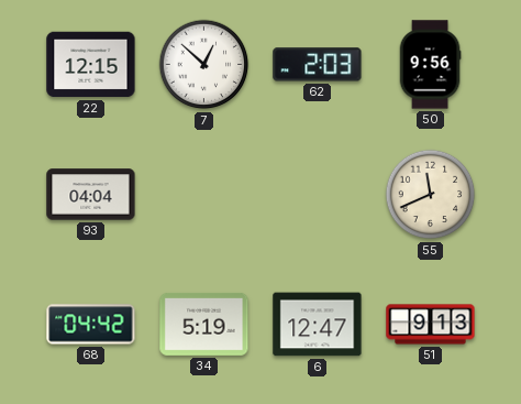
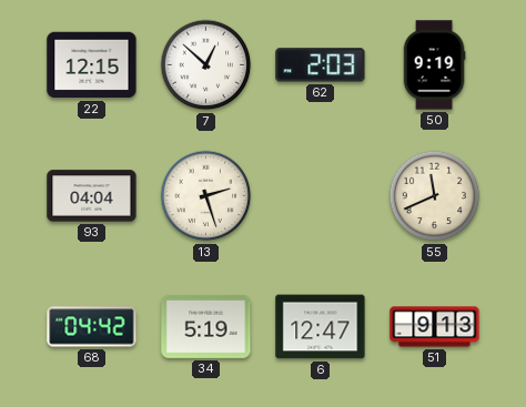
50: 9:56 -> 9:19
13: none -> 2:27
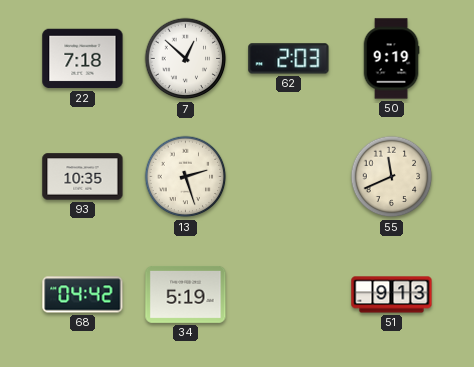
22: 12:15 -> 7:18
93: 04:04 -> 10:35
6: 12:47 -> none
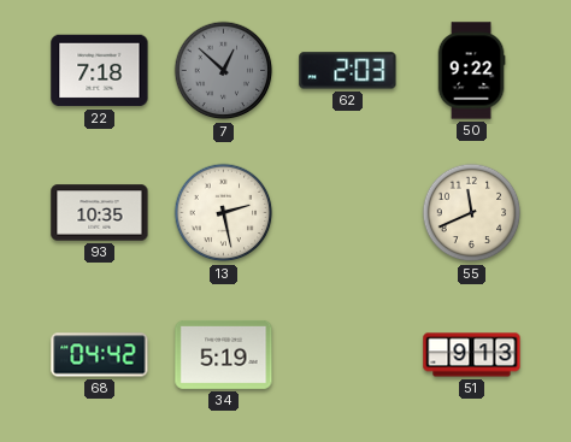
7 dial: white -> grey
50: 9:19 -> 9:22
13: 2:27 -> 2:28
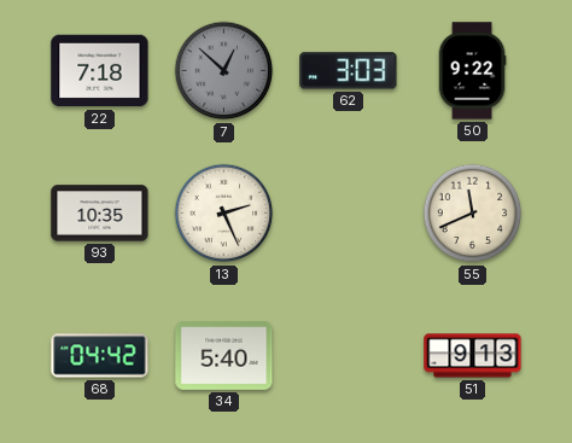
62: 2:03 -> 3:03
13: 2:28 -> 2:26
34: 5:19 -> 5:40
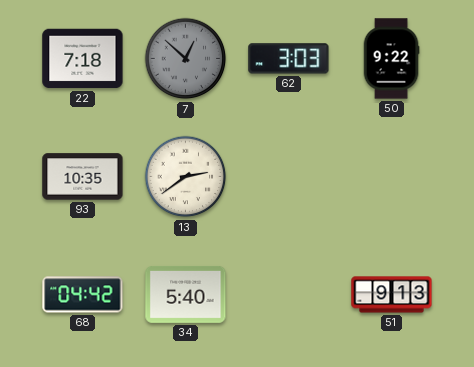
13: 2:26 -> 2:39
55: 11:41 -> none
